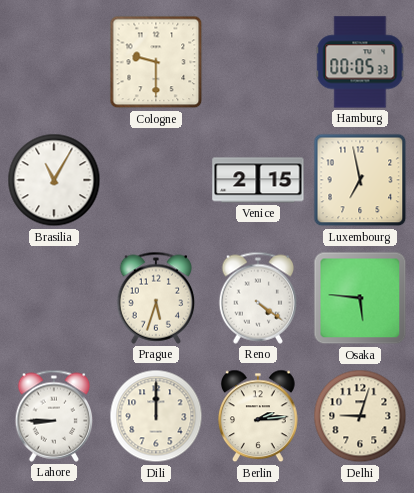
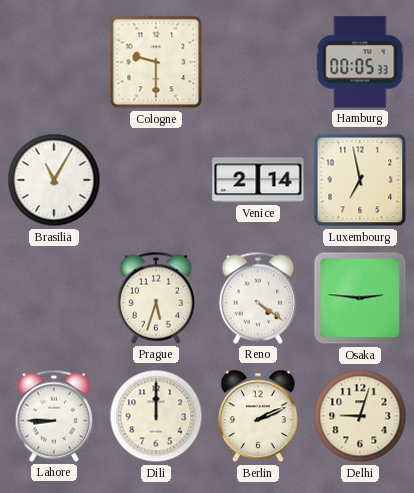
Venice: 2:15 -> 2:14
Osaka: 5:46 -> 2:46
Berlin: 2:14 -> 2:11
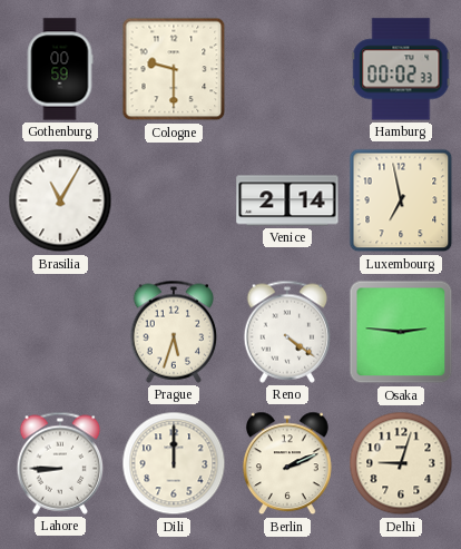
Gothenburg: none -> 00:59
Hamburg: 00:05 -> 00:02
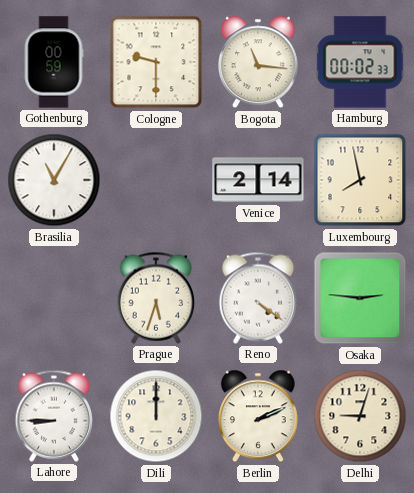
Bogota: none -> 11:16
Luxembourg: 6:58 -> 7:58
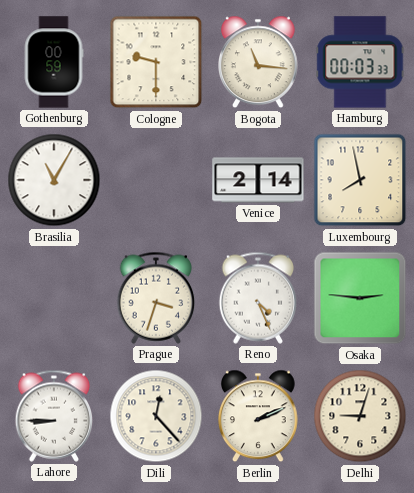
Hamburg: 00:02 -> 00:03
Prague: 5:33 -> 3:33
Reno: 4:21 -> 4:26
Dili: 12:00 -> 12:23
